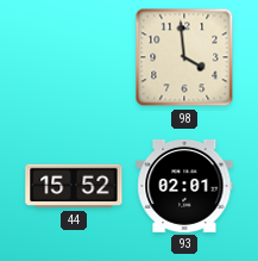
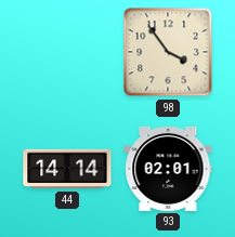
98: 3:59 -> 3:54
44: 15:52 -> 14:14
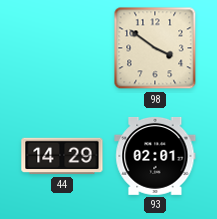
98: 3:54 -> 3:51
44: 14:14 -> 14:29
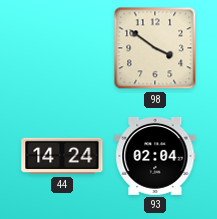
44: 14:29 -> 14:24
93: 02:01 -> 02:04
